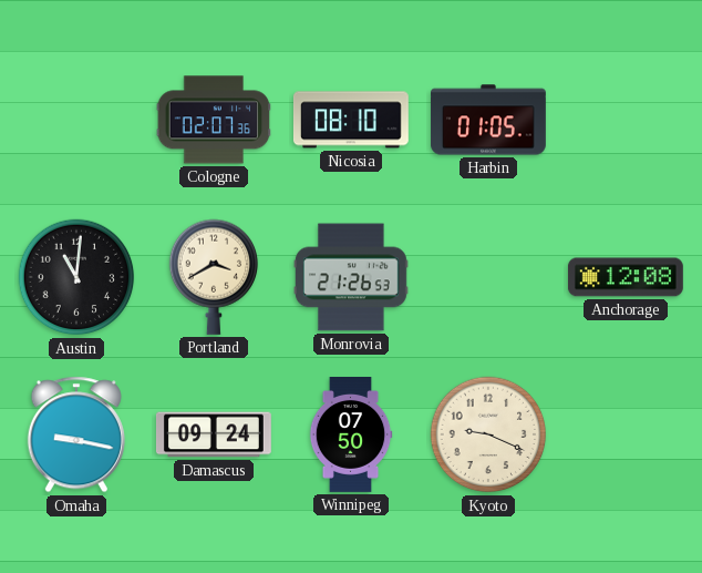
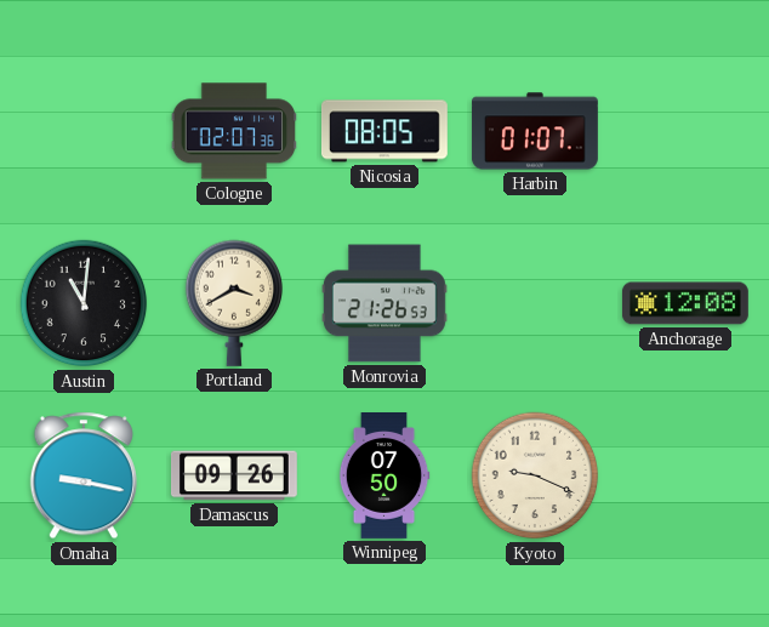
Nicosia: 08:10 -> 08:05
Harbin: 01:05 -> 01:07
Damascus: 09:24 -> 09:26
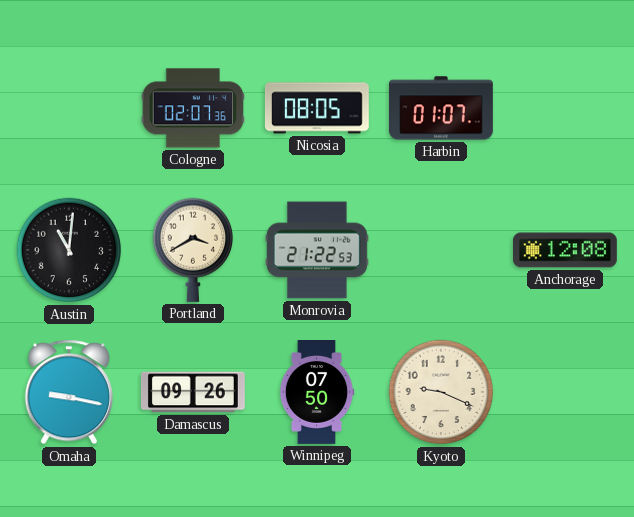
Monrovia: 21:26 -> 21:22
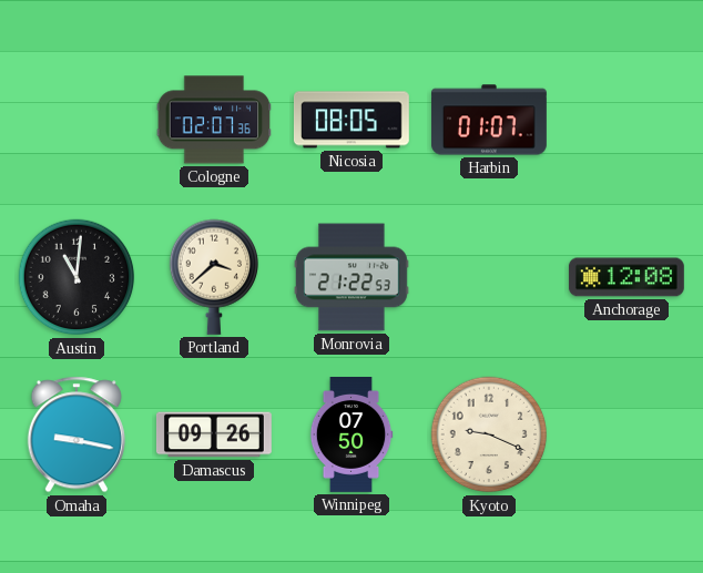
Portland: 3:40 -> 3:38
